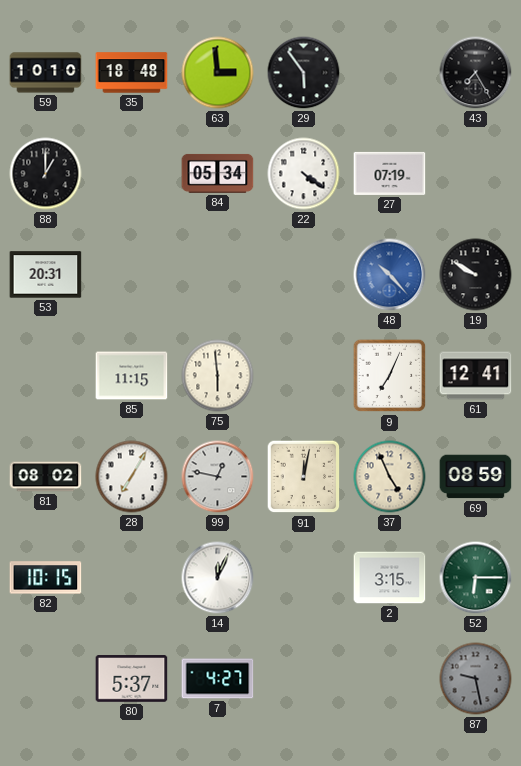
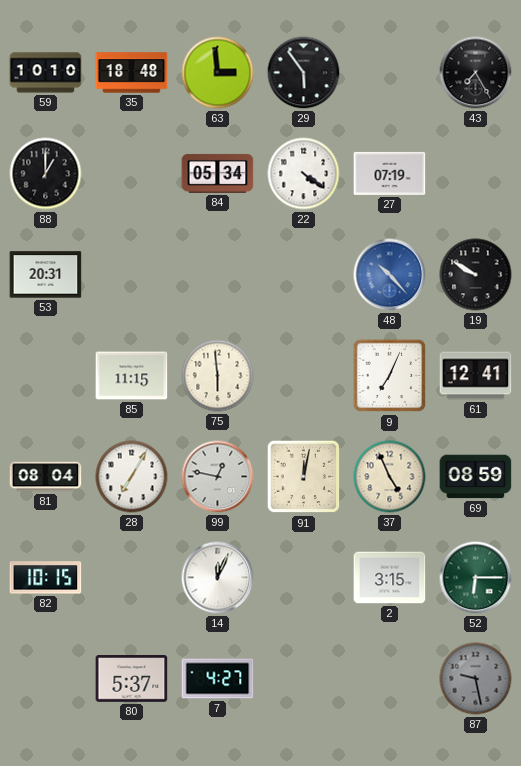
81: 08:02 -> 08:04
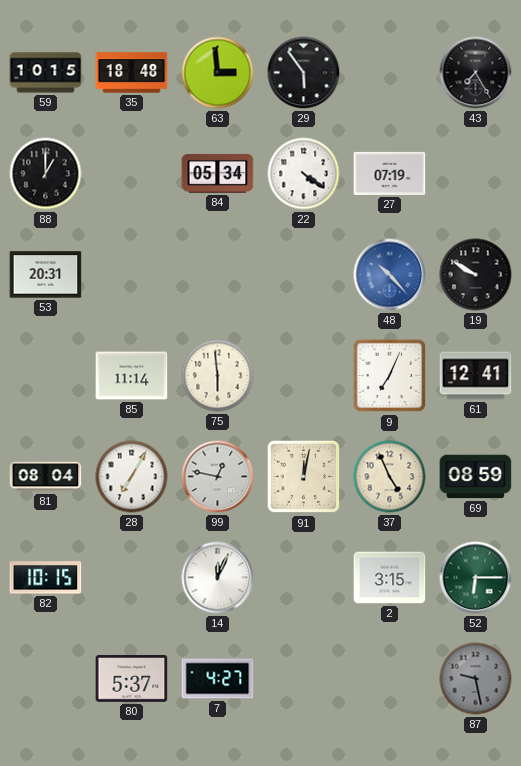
59: 10:10 -> 10:15
85: 11:15 -> 11:14
